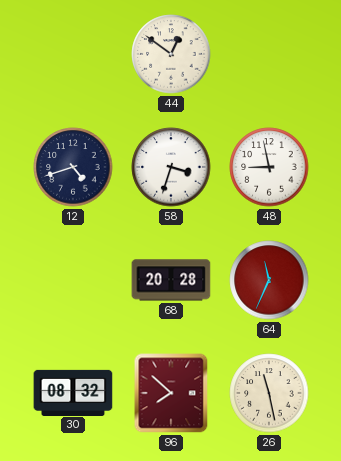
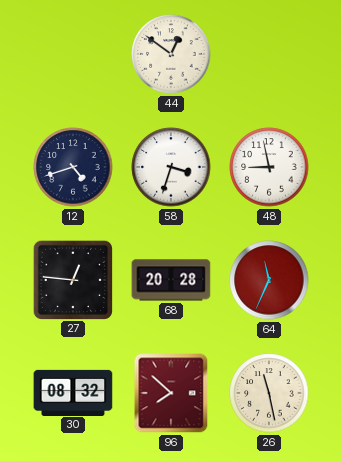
27: none -> 12:46
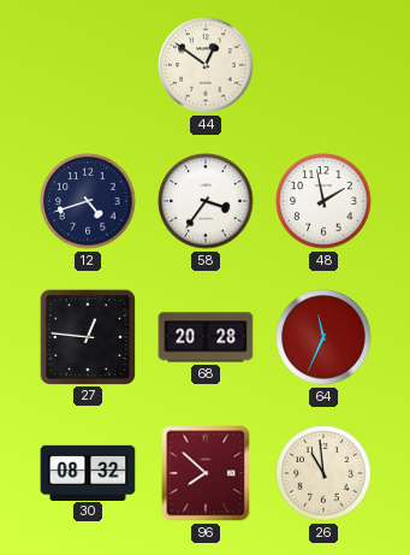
58: 3:33 -> 3:36
48: 8:58 -> 1:58
26: 11:28 -> 10:59
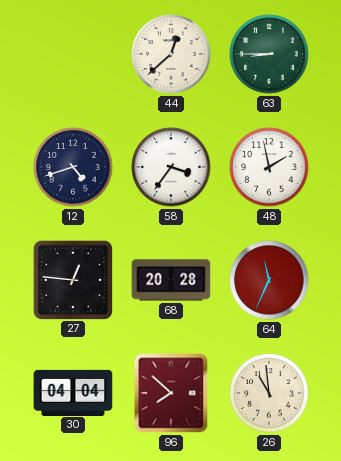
44: 12:51 -> 12:38
63: none -> 8:45
30: 08:32 -> 04:04
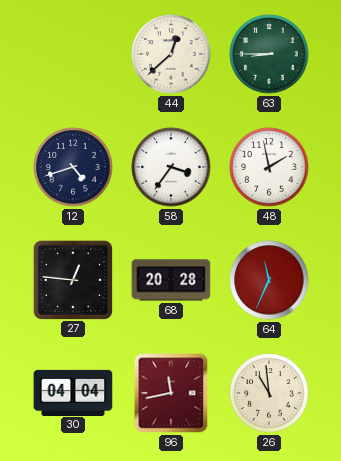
96: 7:52 -> 11:43
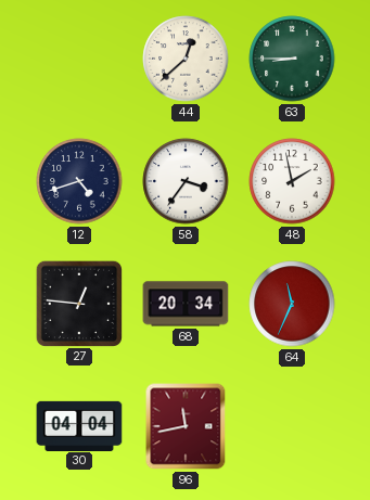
68: 20:28 -> 20:34
26: 10:59 -> none
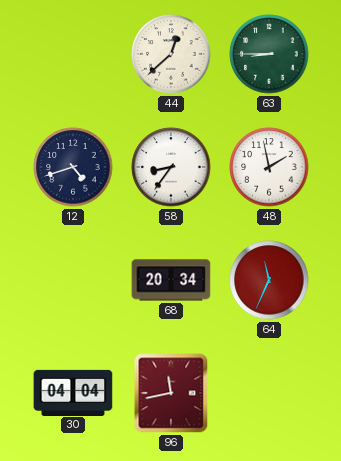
58: 3:36 -> 8:36
27: 12:46 -> none
